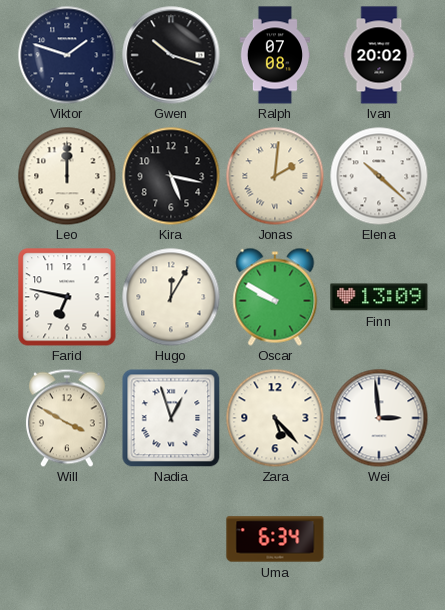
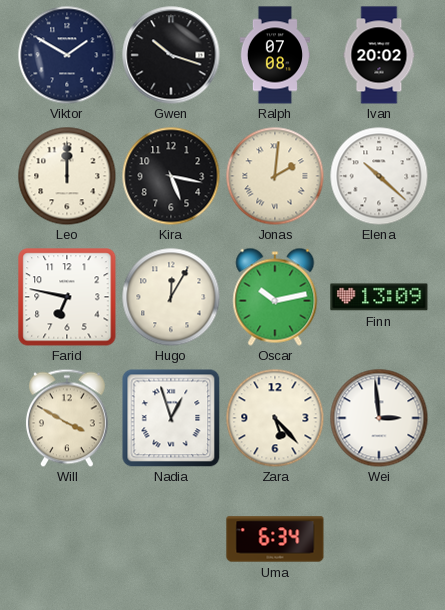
Viktor: 1:48 -> 1:50
Oscar: 9:50 -> 10:13
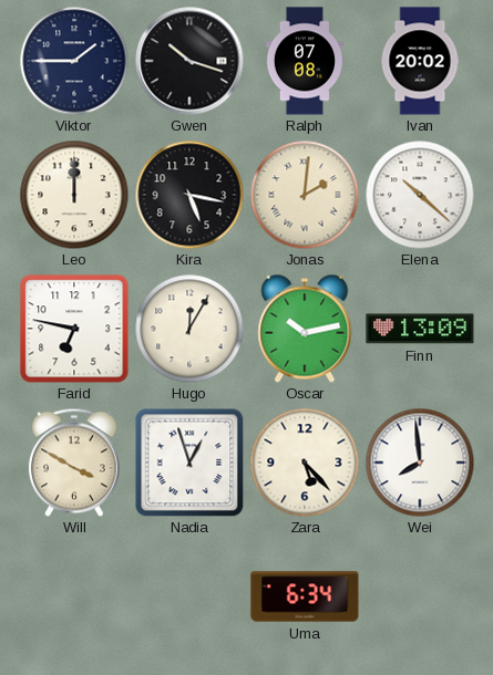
Viktor: 1:50 -> 1:45
Wei: 2:59 -> 7:59
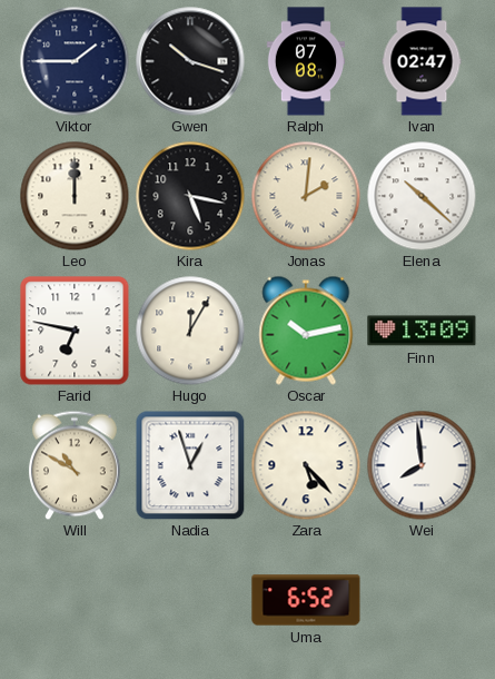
Ivan: 20:02 -> 02:47
Will: 3:50 -> 10:50
Uma: 6:34 -> 6:52
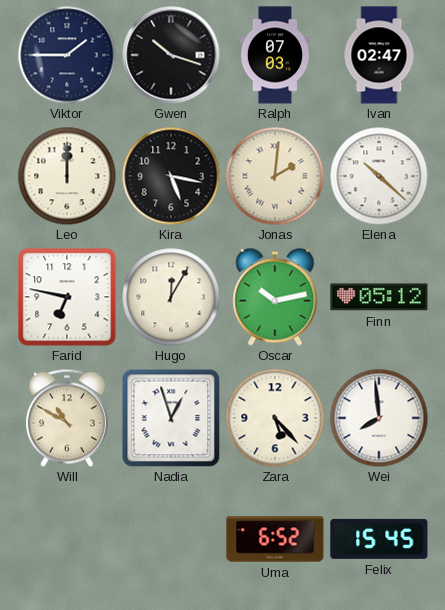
Ralph: 07:08 -> 07:03
Finn: 13:09 -> 05:12
Felix: none -> 15:45
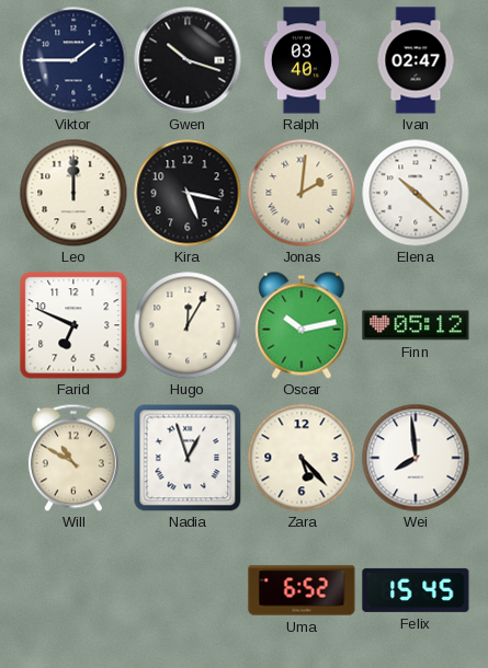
Ralph: 07:03 -> 03:40
Farid: 6:47 -> 6:49
